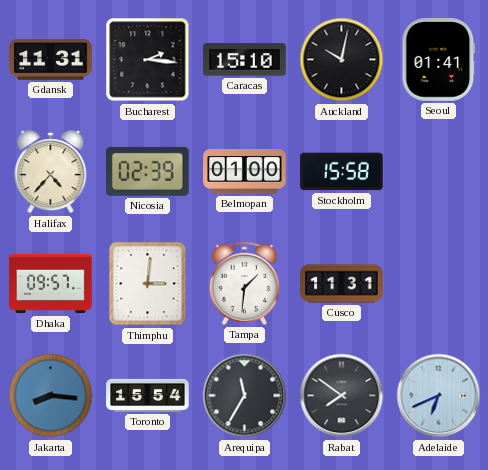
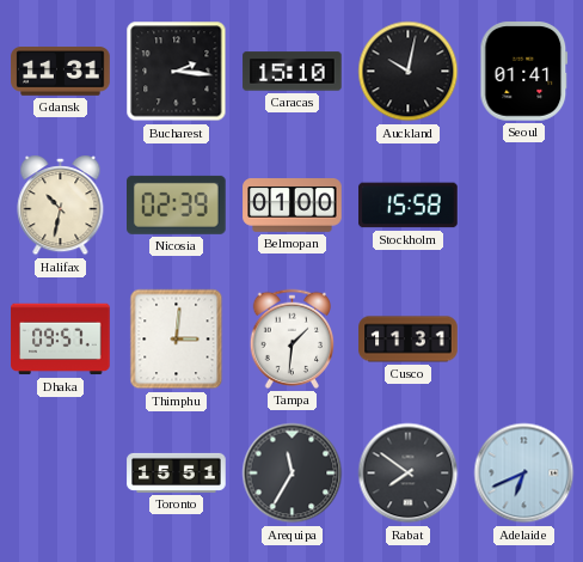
Halifax: 4:37 -> 10:32
Jakarta: 8:16 -> none
Toronto: 15:54 -> 15:51
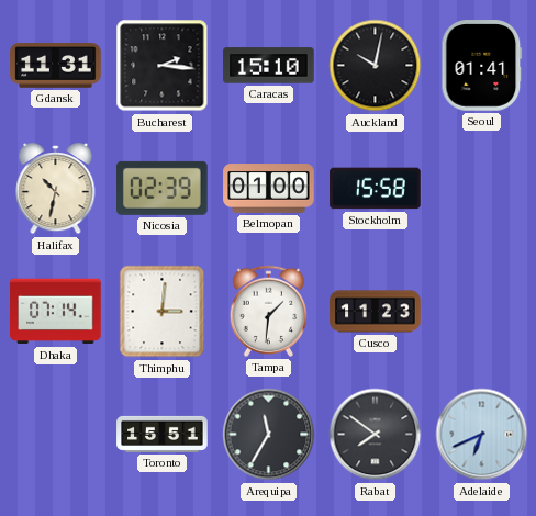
Dhaka: 09:57 -> 07:14
Cusco: 11:31 -> 11:23
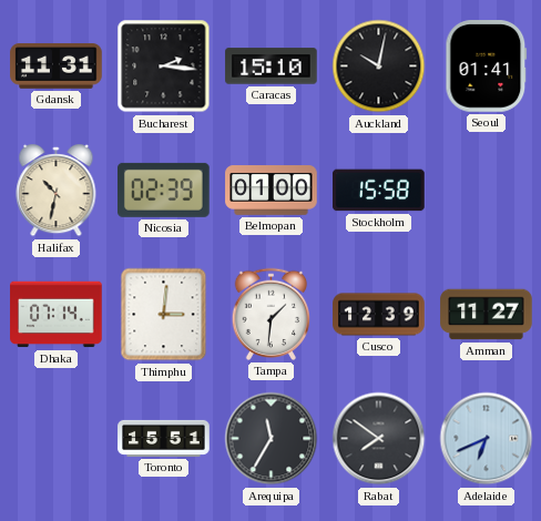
Cusco: 11:23 -> 12:39
Amman: none -> 11:27
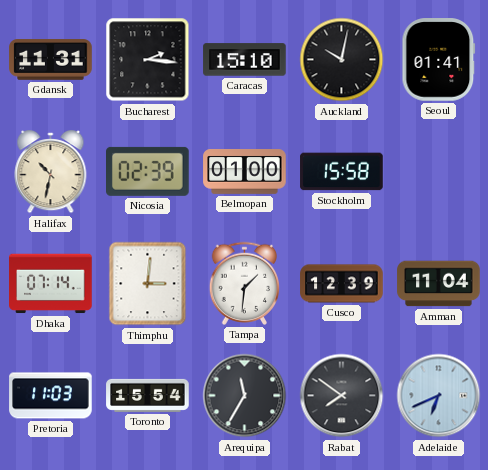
Amman: 11:27 -> 11:04
Pretoria: none -> 11:03
Toronto: 15:51 -> 15:54
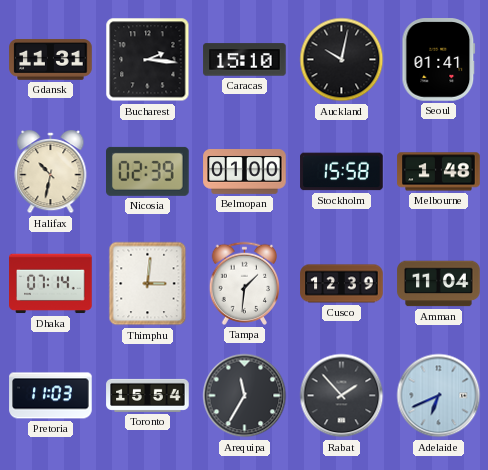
Melbourne: none -> 1:48
Rabat: 7:51 -> 1:53
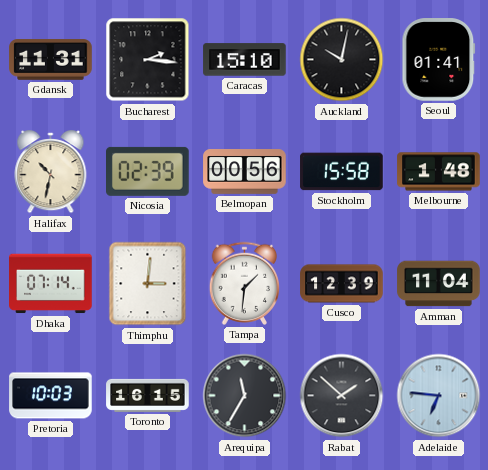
Belmopan: 01:00 -> 00:56
Pretoria: 11:03 -> 10:03
Toronto: 15:54 -> 16:15
Rabat: 1:53 -> 1:52
Adelaide: 6:41 -> 6:46
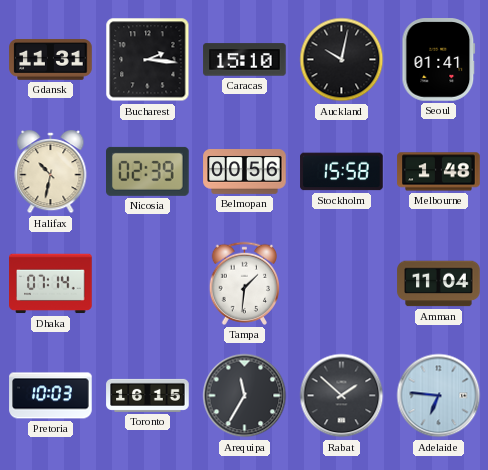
Thimphu: 3:01 -> none
Cusco: 12:39 -> none
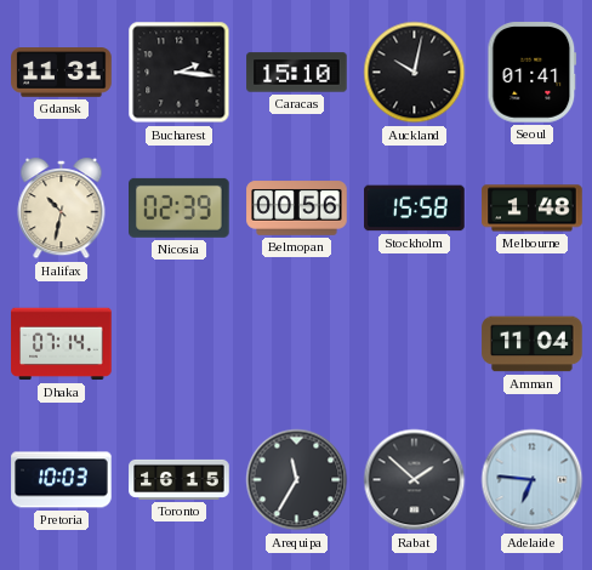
Tampa: 1:31 -> none
